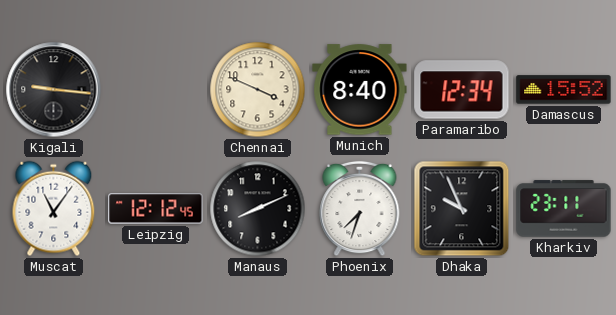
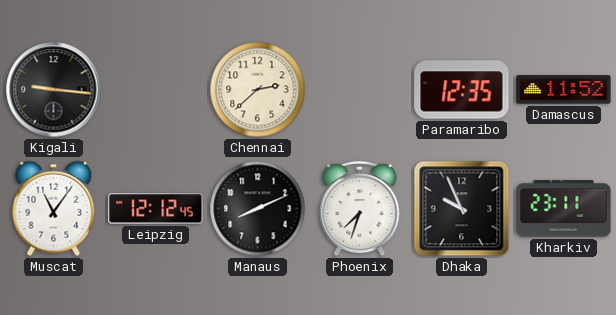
Chennai: 3:49 -> 2:38
Munich: 8:40 -> none
Paramaribo: 12:34 -> 12:35
Damascus: 15:52 -> 11:52
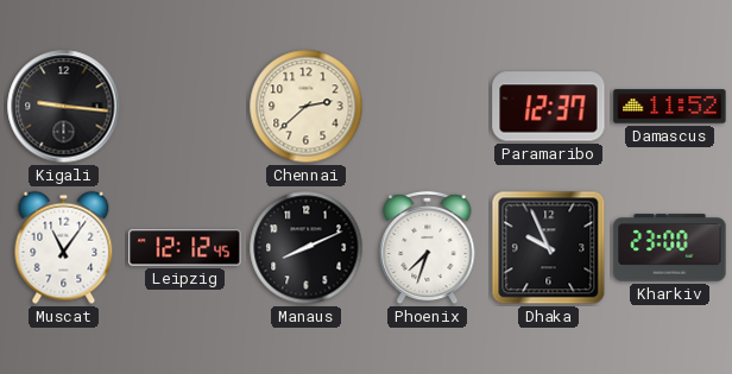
Paramaribo: 12:35 -> 12:37
Kharkiv: 23:11 -> 23:00
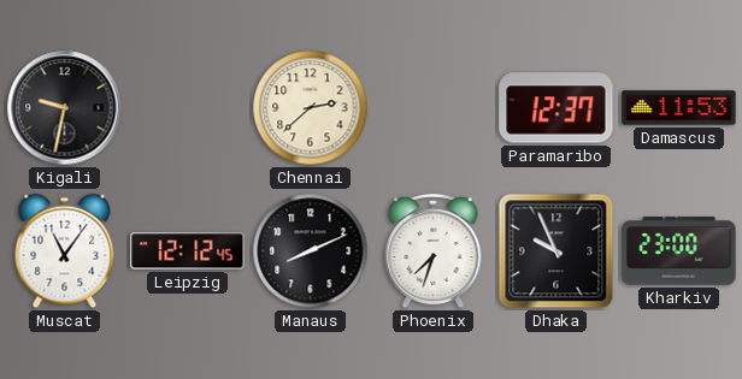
Kigali: 9:16 -> 9:32
Damascus: 11:52 -> 11:53
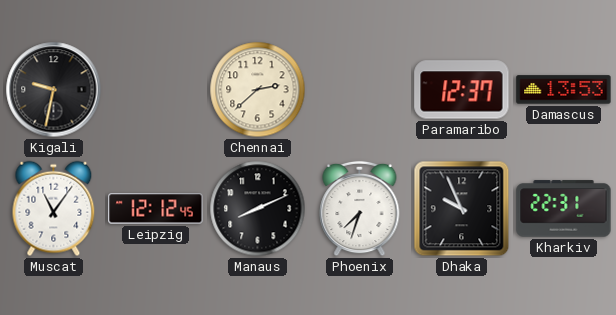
Damascus: 11:53 -> 13:53
Kharkiv: 23:00 -> 22:31
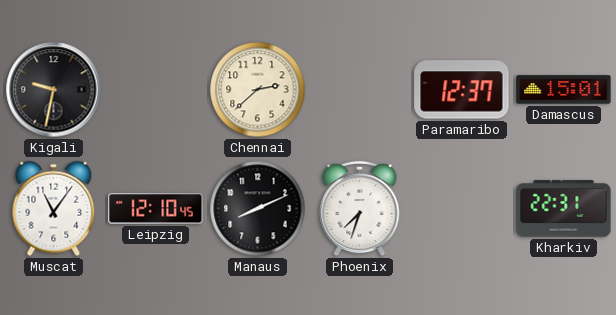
Damascus: 13:53 -> 15:01
Leipzig: 12:12 -> 12:10
Dhaka: 9:56 -> none
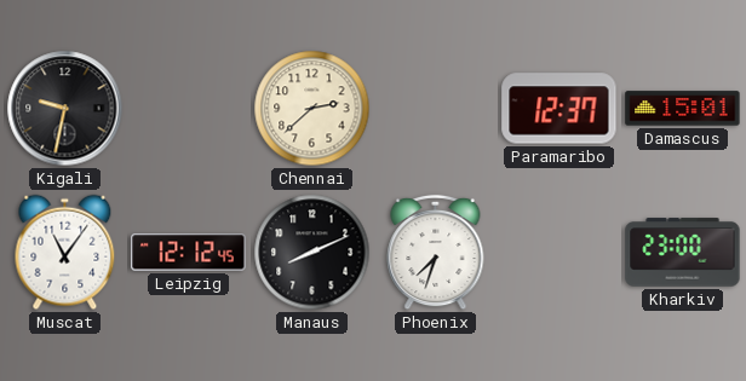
Leipzig: 12:10 -> 12:12
Kharkiv: 22:31 -> 23:00
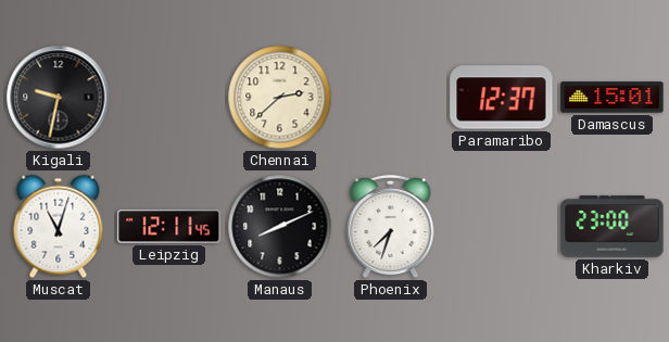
Muscat: 11:06 -> 11:03
Leipzig: 12:12 -> 12:11
